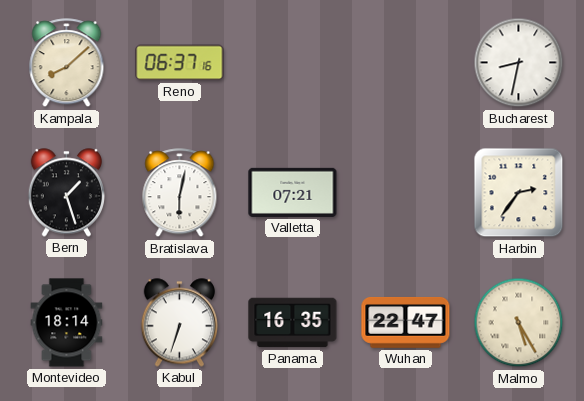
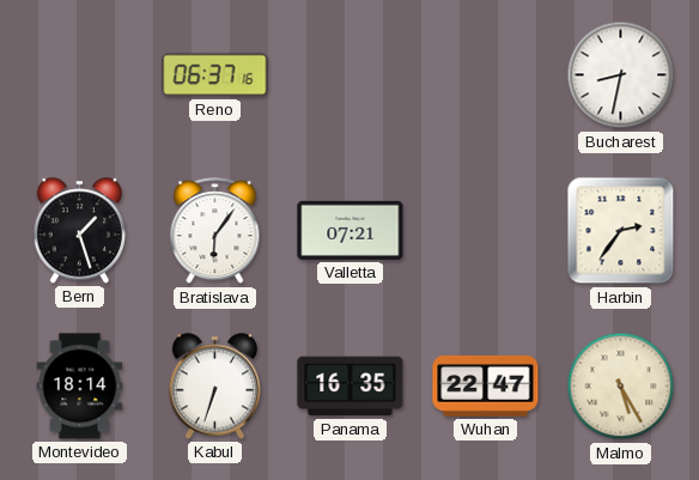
Kampala: 8:08 -> none
Bratislava: 6:02 -> 6:06
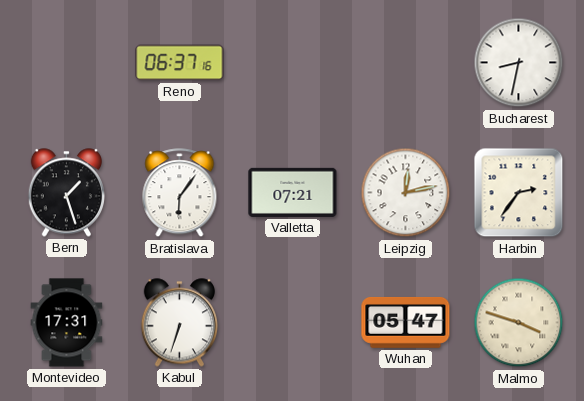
Leipzig: none -> 12:13
Montevideo: 18:14 -> 17:31
Panama: 16:35 -> none
Wuhan: 22:47 -> 05:47
Malmo: 5:25 -> 3:48
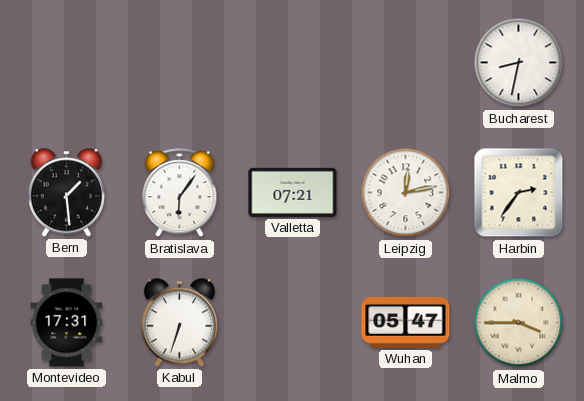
Reno: 06:37 -> none
Bern: 1:27 -> 1:29
Malmo: 3:48 -> 3:45
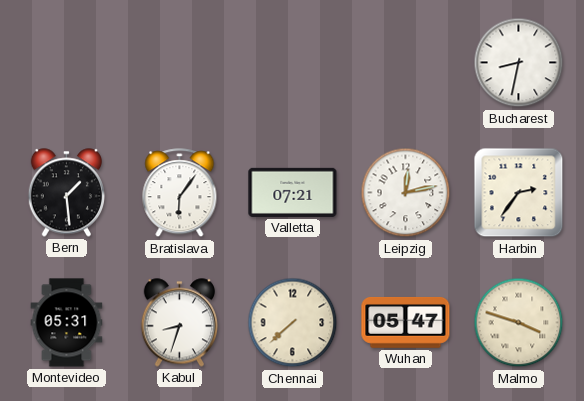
Montevideo: 17:31 -> 05:31
Kabul: 6:33 -> 8:33
Chennai: none -> 7:38
Malmo: 3:45 -> 3:48
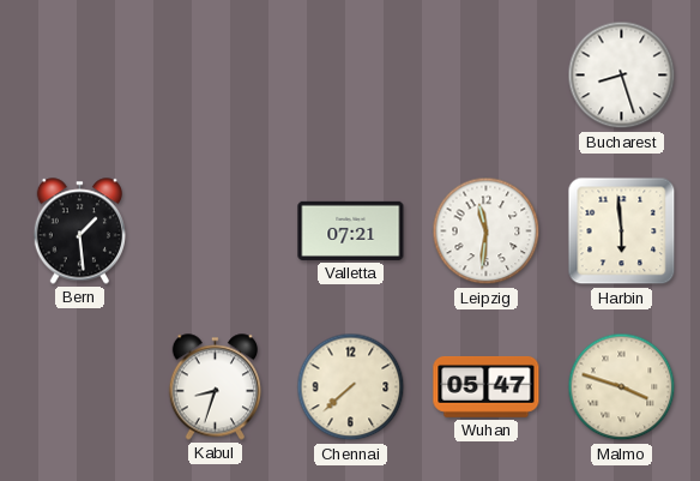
Bucharest: 8:32 -> 8:27
Bratislava: 6:06 -> none
Leipzig: 12:13 -> 11:31
Harbin: 2:36 -> 5:59
Montevideo: 05:31 -> none
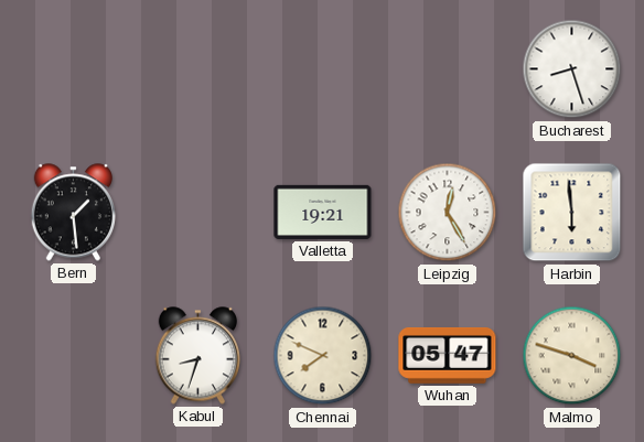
Valletta: 07:21 -> 19:21
Leipzig: 11:31 -> 12:25
Chennai: 7:38 -> 7:49
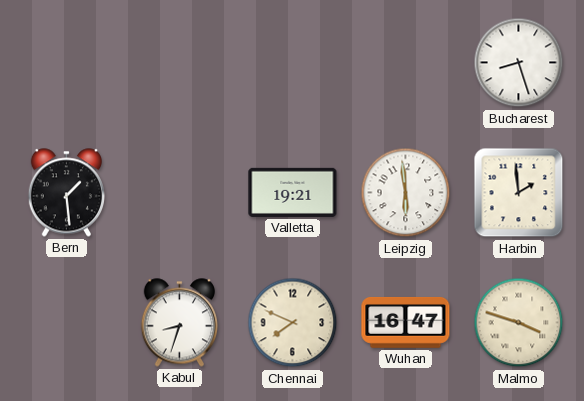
Leipzig: 12:25 -> 5:59
Harbin: 5:59 -> 1:59
Wuhan: 05:47 -> 16:47
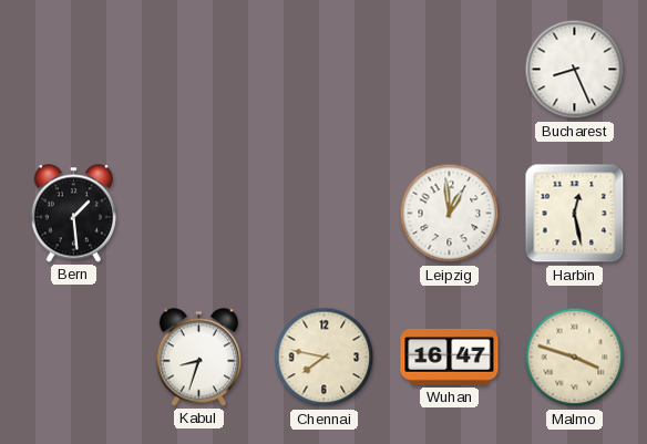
Bucharest: 8:27 -> 8:26
Valletta: 19:21 -> none
Leipzig: 5:59 -> 12:59
Harbin: 1:59 -> 12:28
Chennai: 7:49 -> 7:47
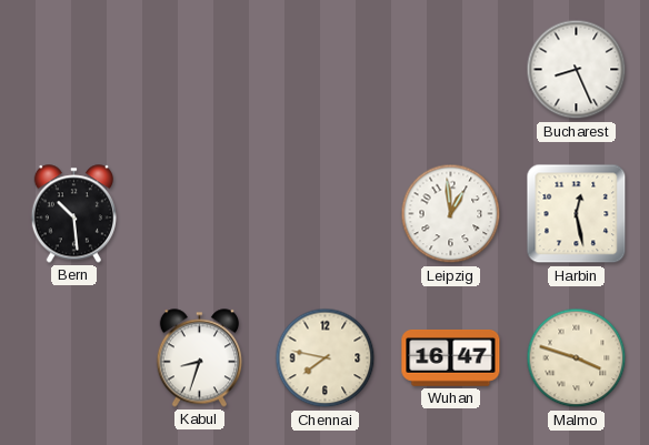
Bern: 1:29 -> 10:29
